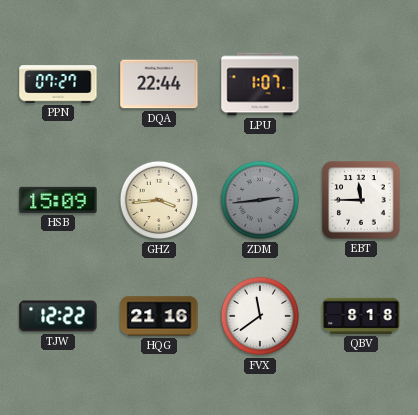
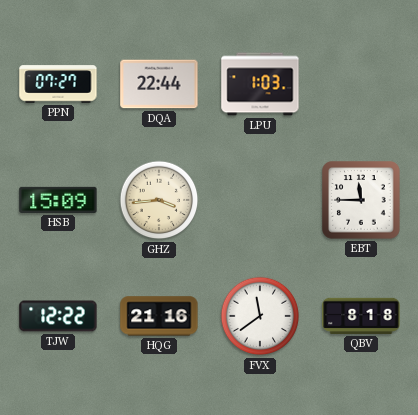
LPU: 1:07 -> 1:03
ZDM: 2:44 -> none
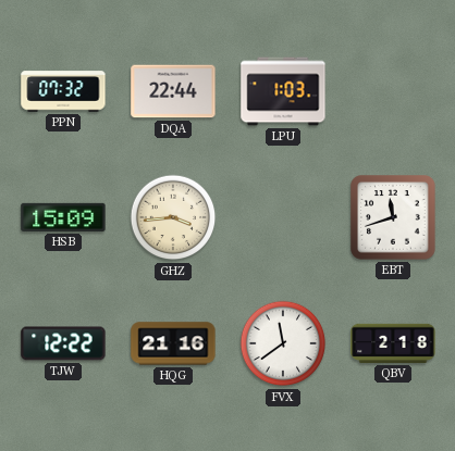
PPN: 07:27 -> 07:32
EBT: 11:45 -> 11:42
QBV: 8:18 -> 2:18
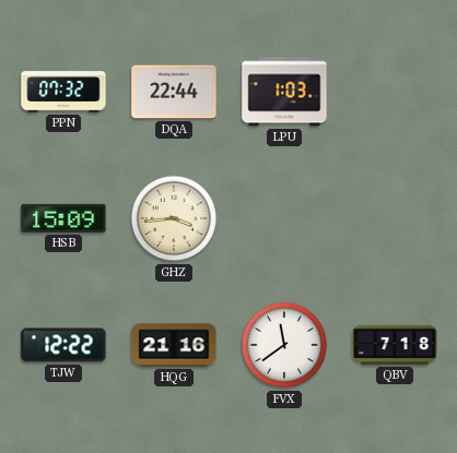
EBT: 11:42 -> none
QBV: 2:18 -> 7:18
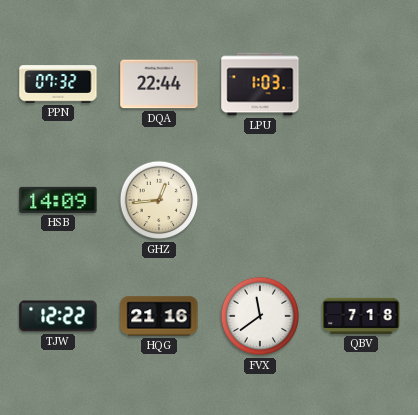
HSB: 15:09 -> 14:09
GHZ: 3:44 -> 12:44
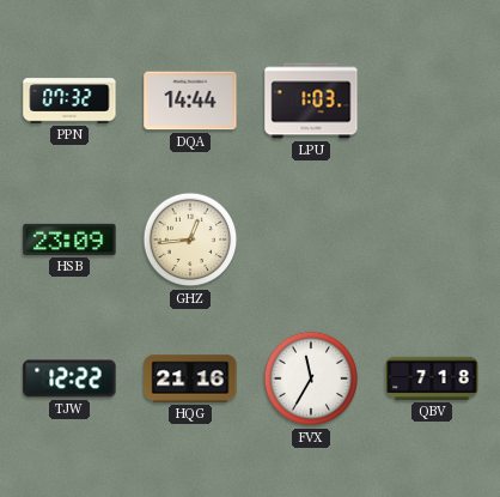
DQA: 22:44 -> 14:44
HSB: 14:09 -> 23:09
FVX: 11:39 -> 11:35
